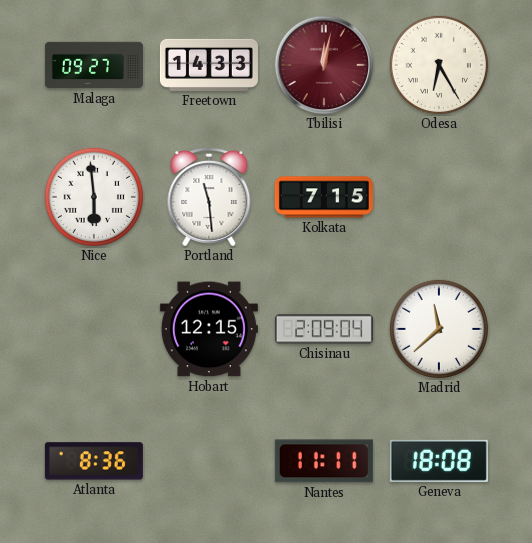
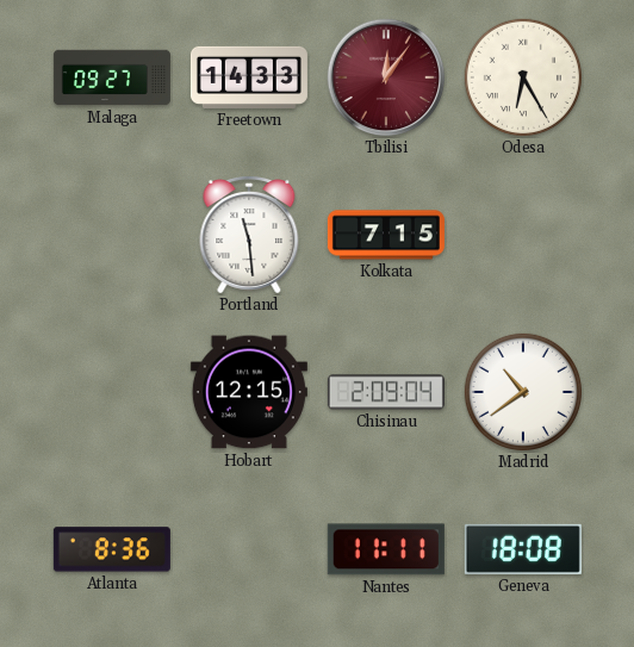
Tbilisi: 12:02 -> 12:06
Nice: 5:59 -> none
Madrid: 11:38 -> 10:39
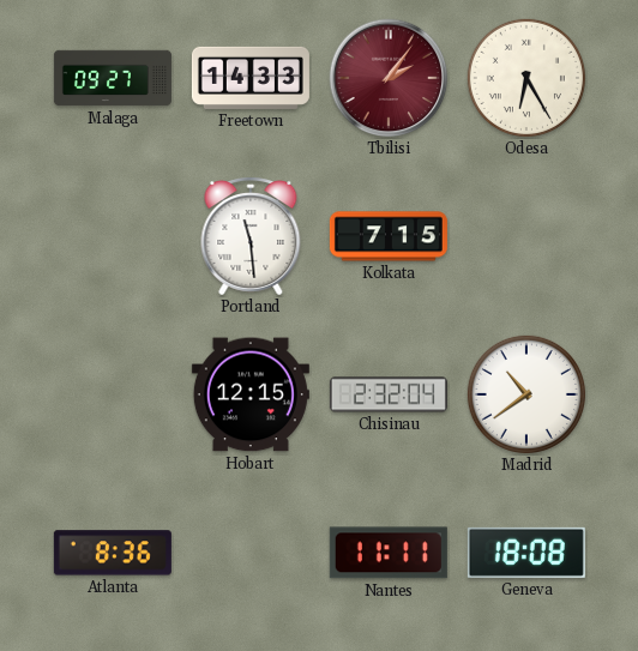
Tbilisi: 12:06 -> 2:06
Chisinau: 2:09 -> 2:32
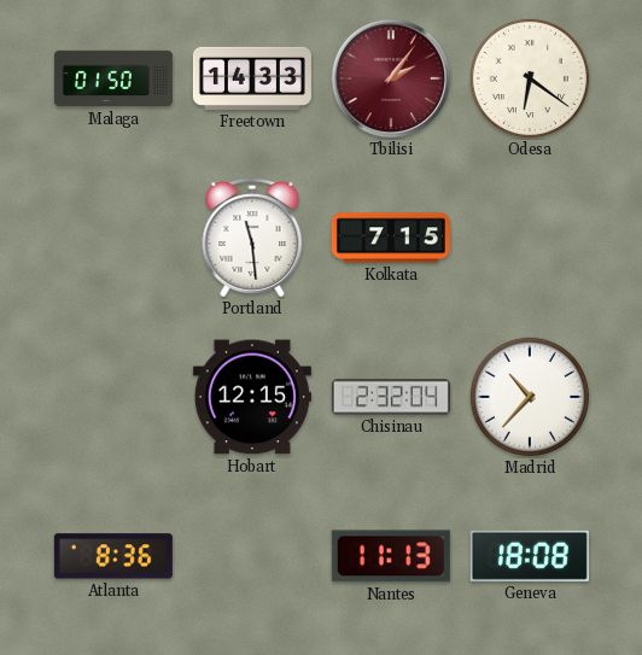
Malaga: 09:27 -> 01:50
Odesa: 6:25 -> 6:21
Madrid: 10:39 -> 10:37
Nantes: 11:11 -> 11:13
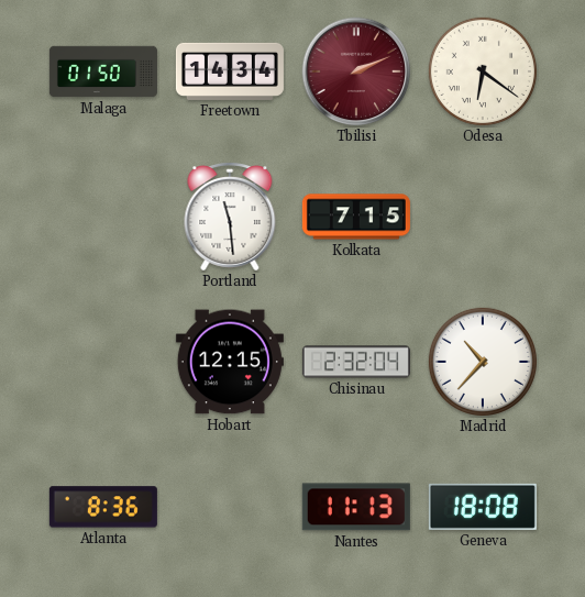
Freetown: 14:33 -> 14:34
Tbilisi: 2:06 -> 2:11
